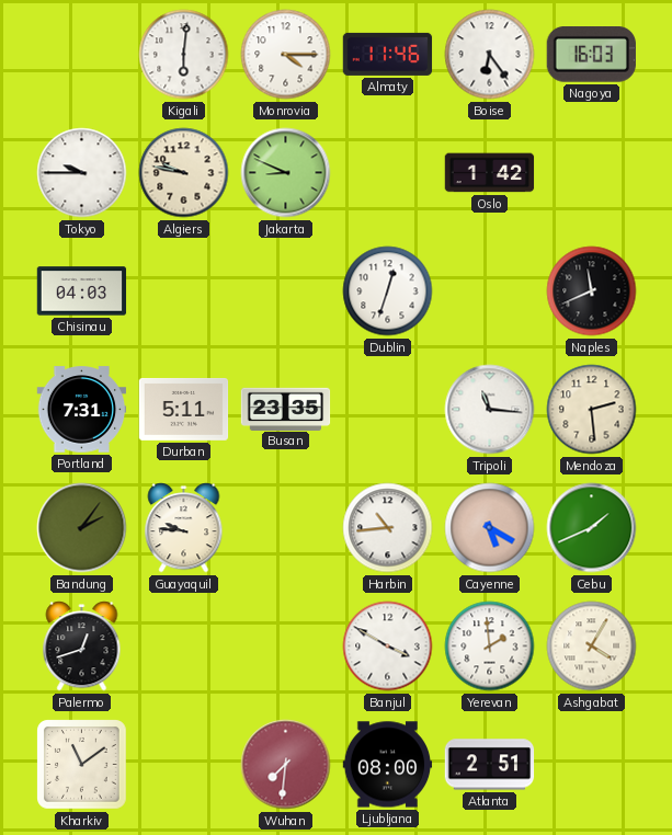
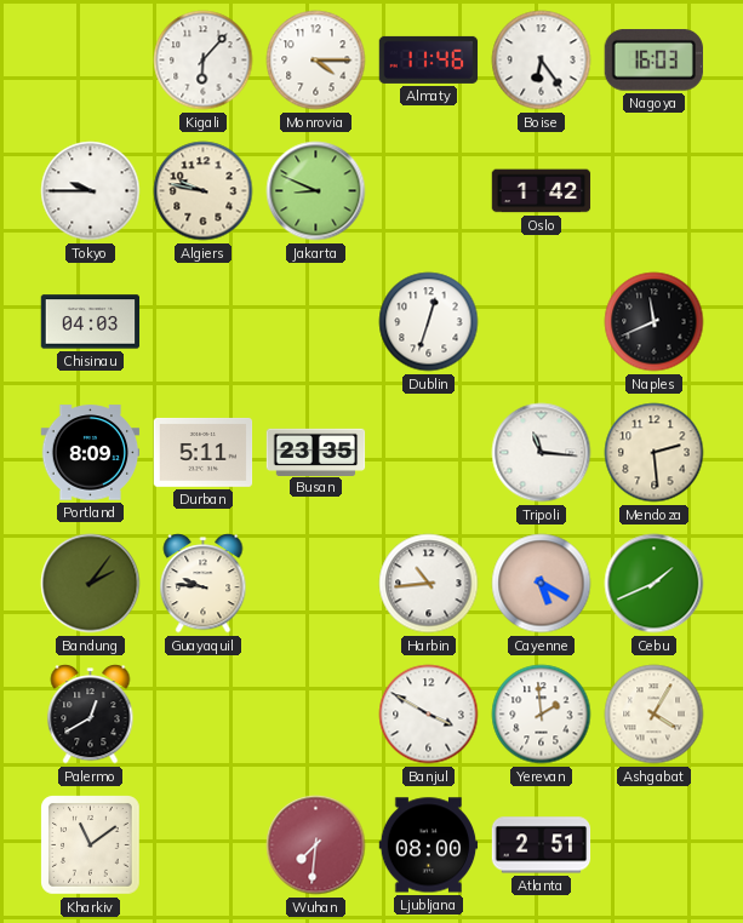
Kigali: 6:01 -> 6:07
Portland: 7:31 -> 8:09
Palermo: 12:42 -> 12:40
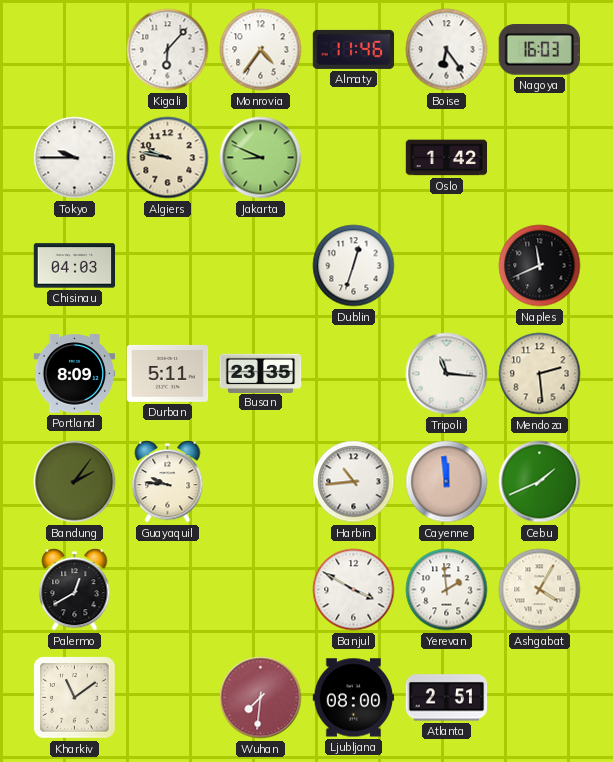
Monrovia: 4:15 -> 4:36
Cayenne: 5:20 -> 11:59
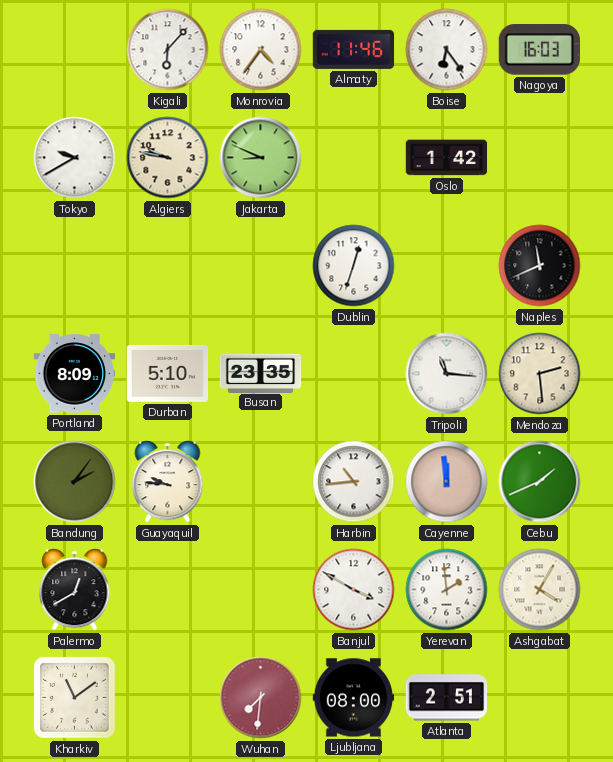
Tokyo: 9:45 -> 9:40
Chisinau: 04:03 -> none
Durban: 5:11 -> 5:10
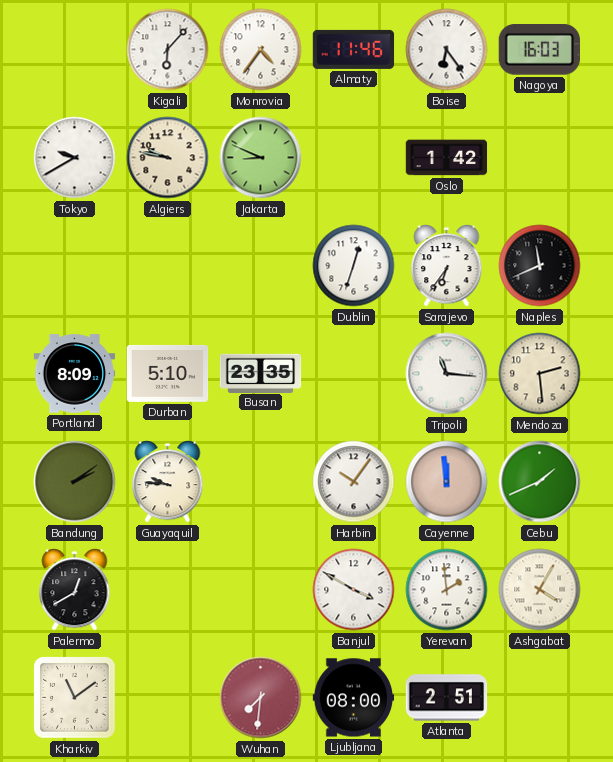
Sarajevo: none -> 6:36
Bandung: 2:06 -> 2:09
Harbin: 10:44 -> 10:06
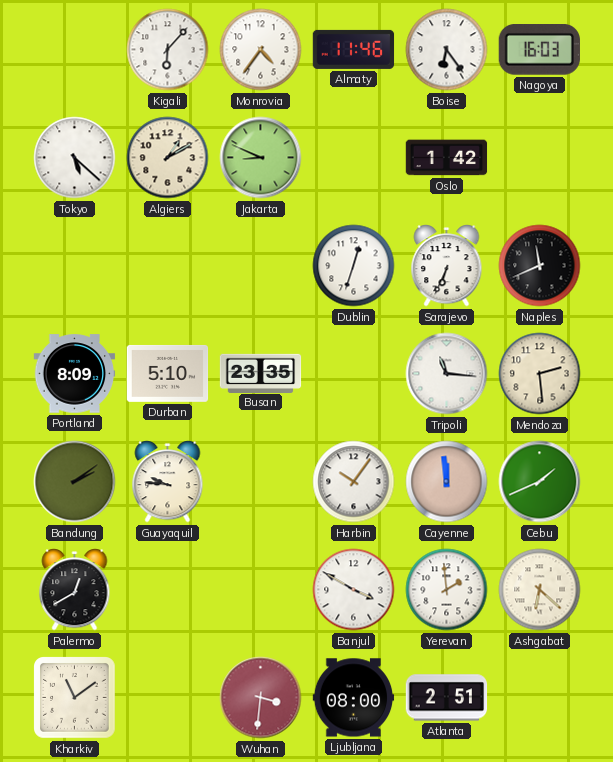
Tokyo: 9:40 -> 5:22
Algiers: 9:47 -> 1:10
Sarajevo: 6:36 -> 6:34
Ashgabat: 4:05 -> 6:22
Wuhan: 7:31 -> 3:31
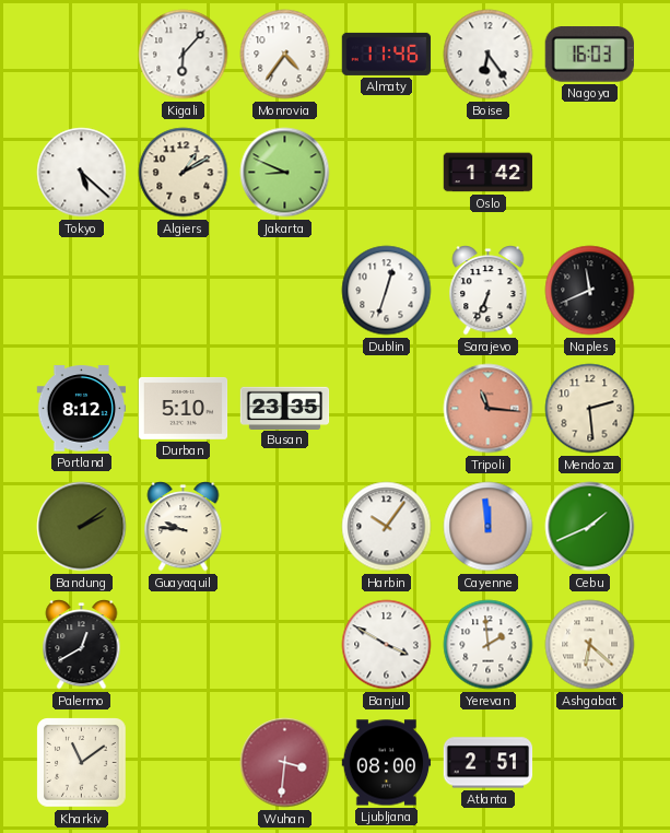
Portland: 8:09 -> 8:12
Tripoli dial: white -> salmon
